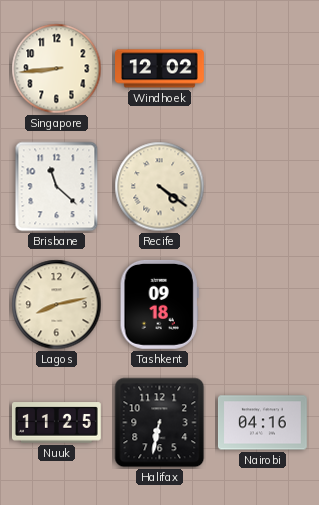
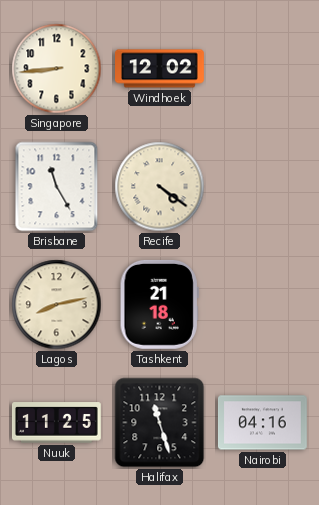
Brisbane: 11:22 -> 11:25
Tashkent: 09:18 -> 21:18
Halifax: 6:32 -> 11:27
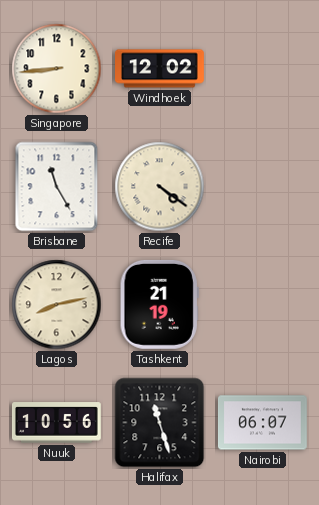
Tashkent: 21:18 -> 21:19
Nuuk: 11:25 -> 10:56
Nairobi: 04:16 -> 06:07
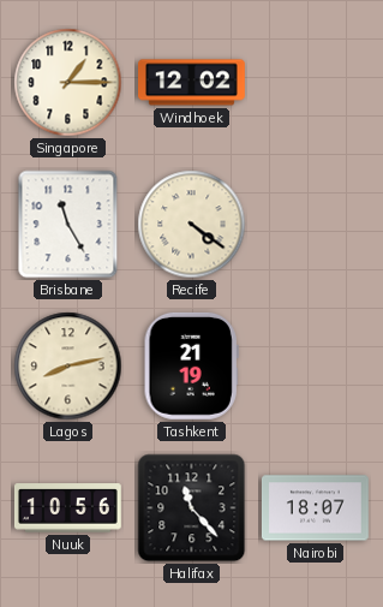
Singapore: 8:44 -> 1:15
Halifax: 11:27 -> 11:23
Nairobi: 06:07 -> 18:07
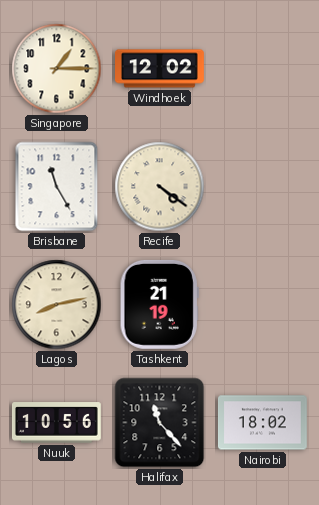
Nairobi: 18:07 -> 18:02
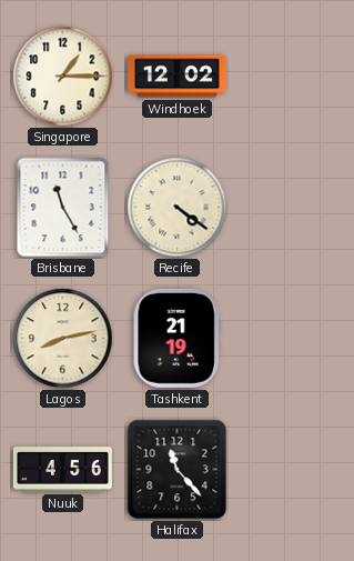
Nuuk: 10:56 -> 4:56
Nairobi: 18:02 -> none
